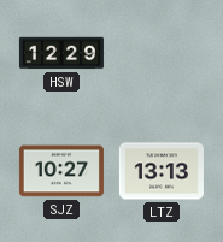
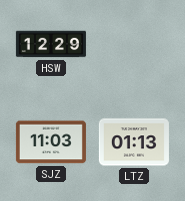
SJZ: 10:27 -> 11:03
LTZ: 13:13 -> 01:13
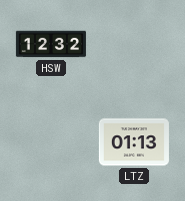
HSW: 12:29 -> 12:32
SJZ: 11:03 -> none
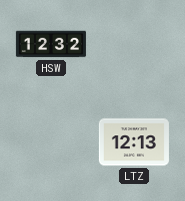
LTZ: 01:13 -> 12:13
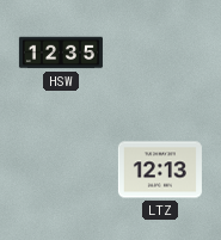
HSW: 12:32 -> 12:35
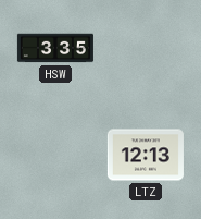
HSW: 12:35 -> 3:35
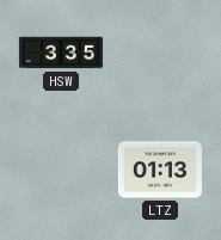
LTZ: 12:13 -> 01:13
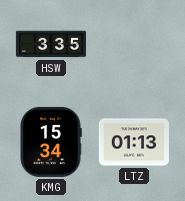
KMG: none -> 15:34
